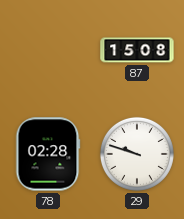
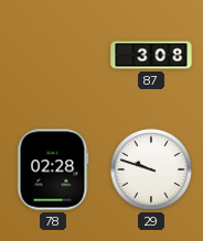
87: 15:08 -> 3:08
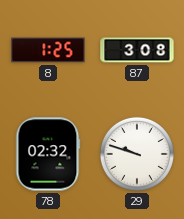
8: none -> 1:25
78: 02:28 -> 02:32
